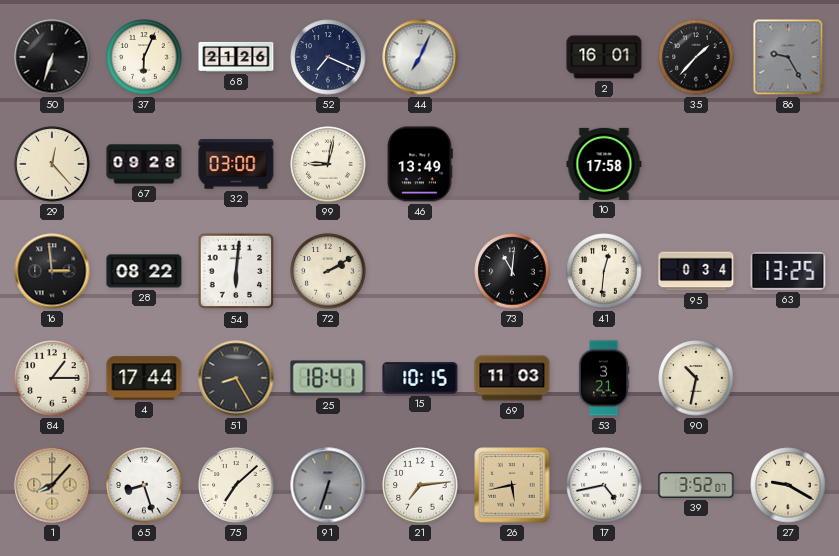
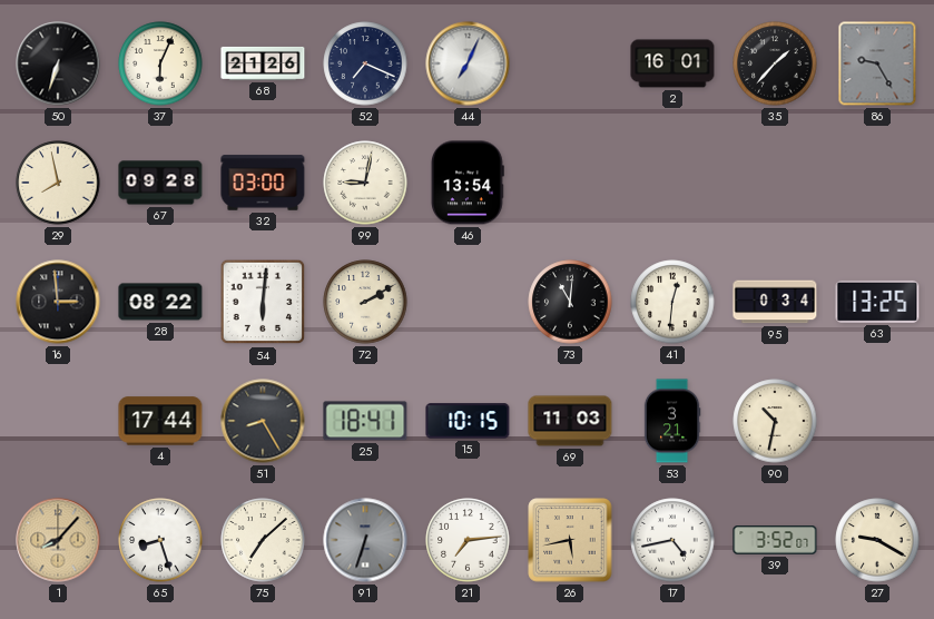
29: 12:23 -> 7:58
46: 13:49 -> 13:54
10: 17:58 -> none
84: 1:15 -> none
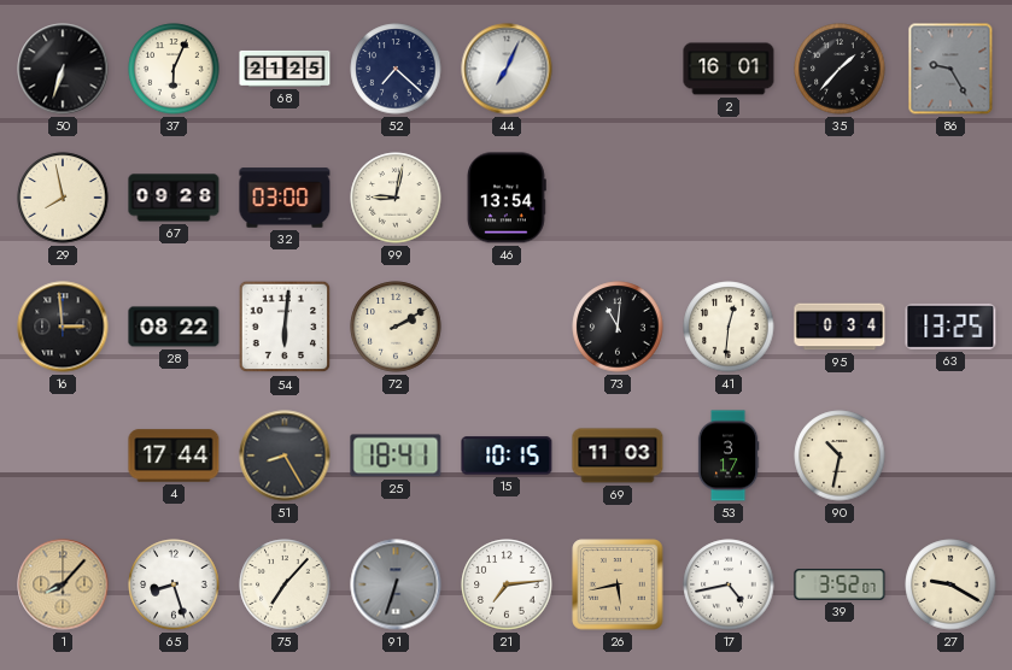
68: 21:26 -> 21:25
52: 7:19 -> 7:22
53: 3:21 -> 3:17
75: 7:08 -> 7:07
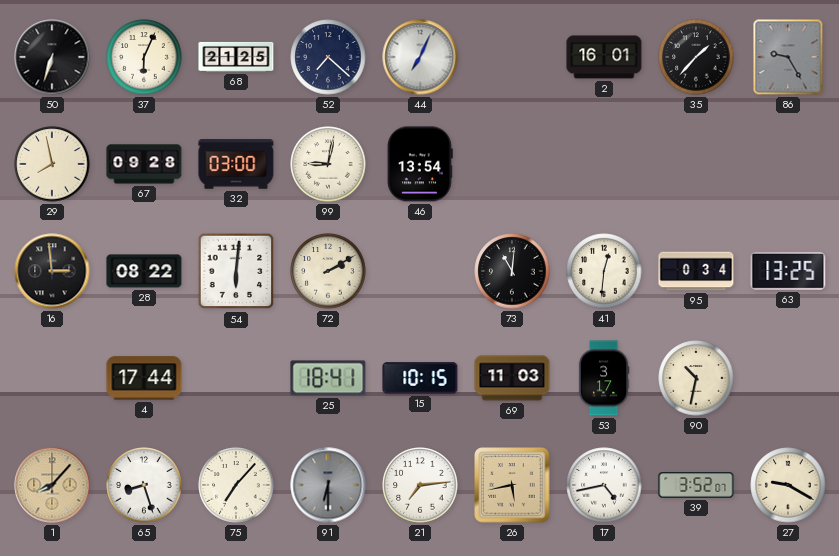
51: 8:25 -> none
91: 6:33 -> 6:30
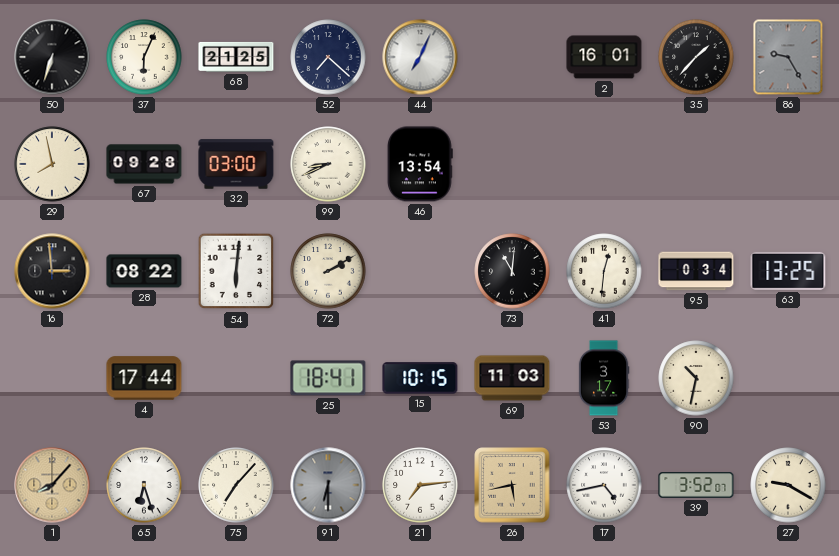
99: 9:02 -> 8:41
65: 8:27 -> 6:27
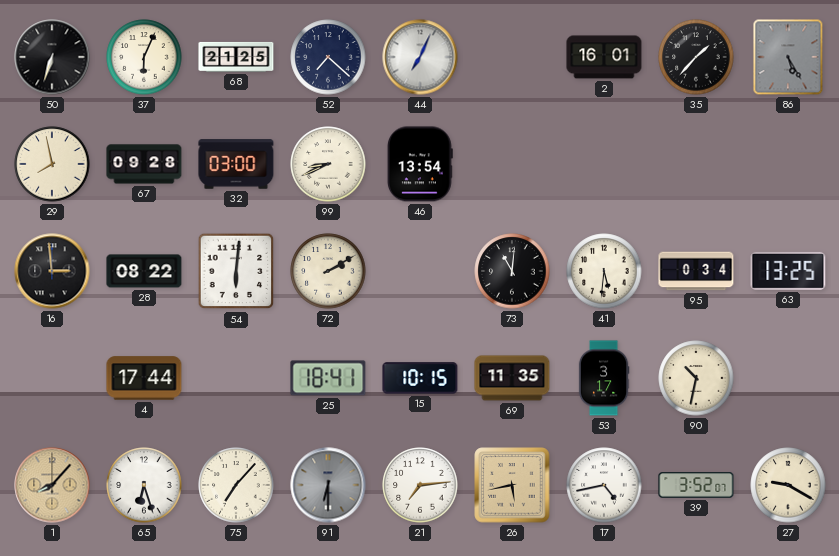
86: 9:25 -> 5:25
41: 12:31 -> 5:31
69: 11:03 -> 11:35
